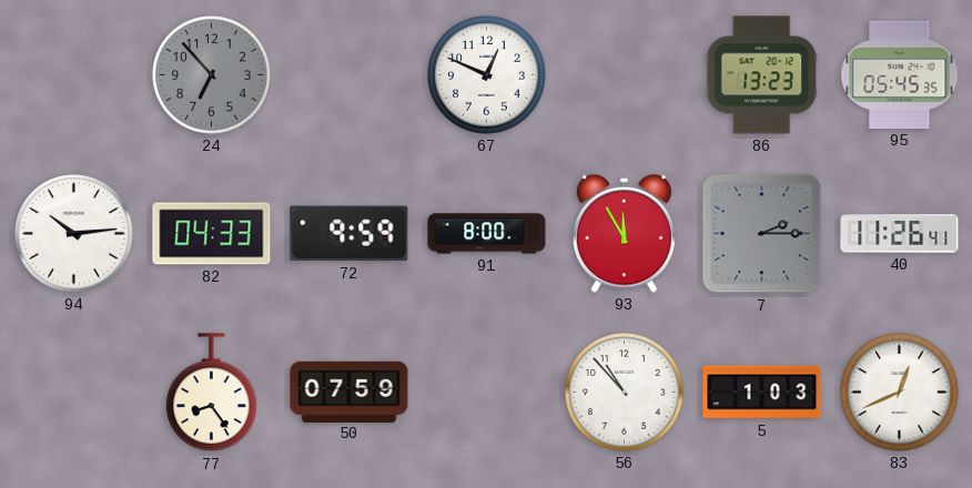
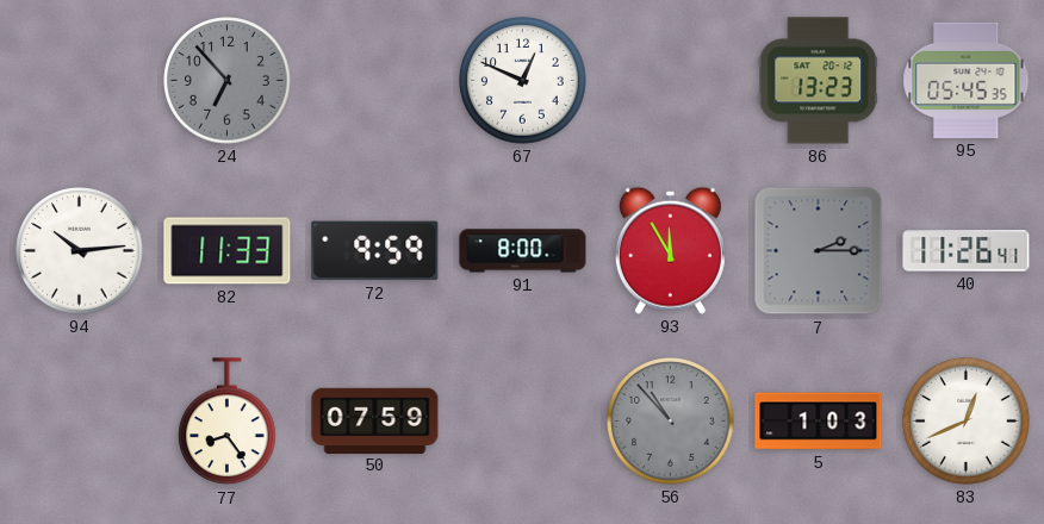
82: 04:33 -> 11:33
56 dial: white -> grey
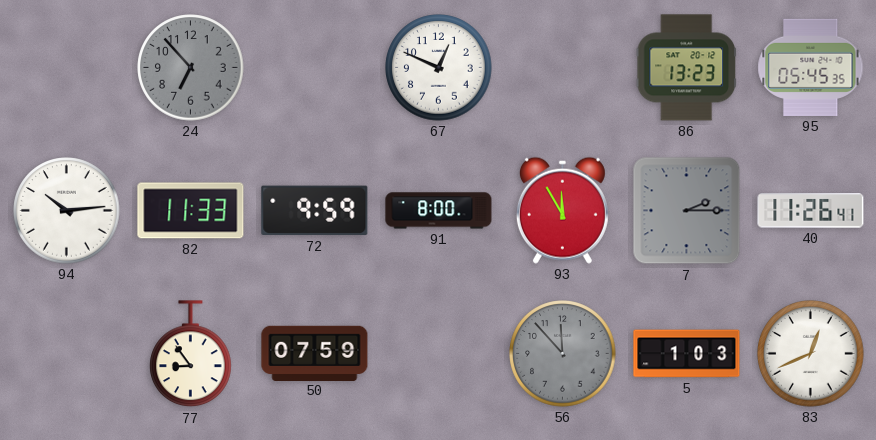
77: 8:24 -> 8:54
56: 10:53 -> 11:53
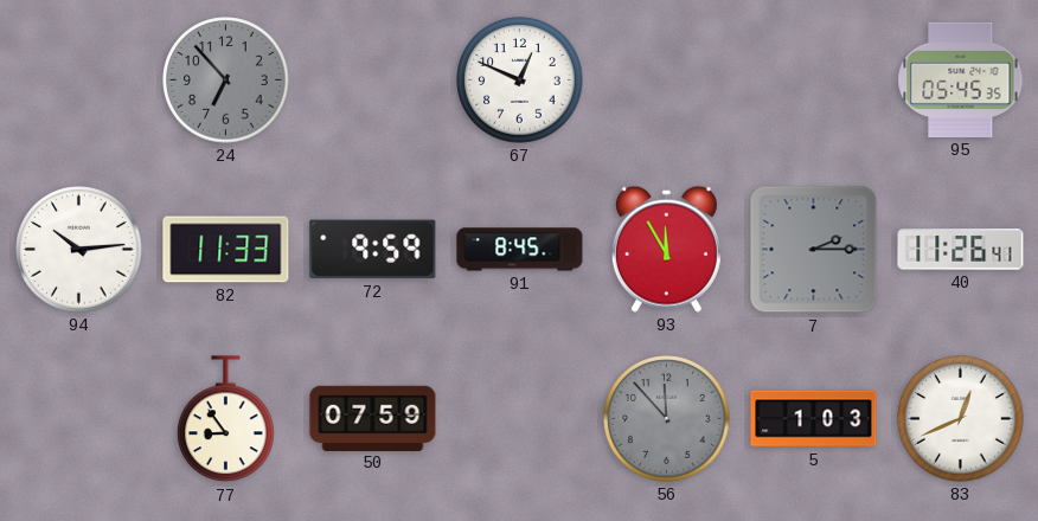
86: 13:23 -> none
91: 8:00 -> 8:45
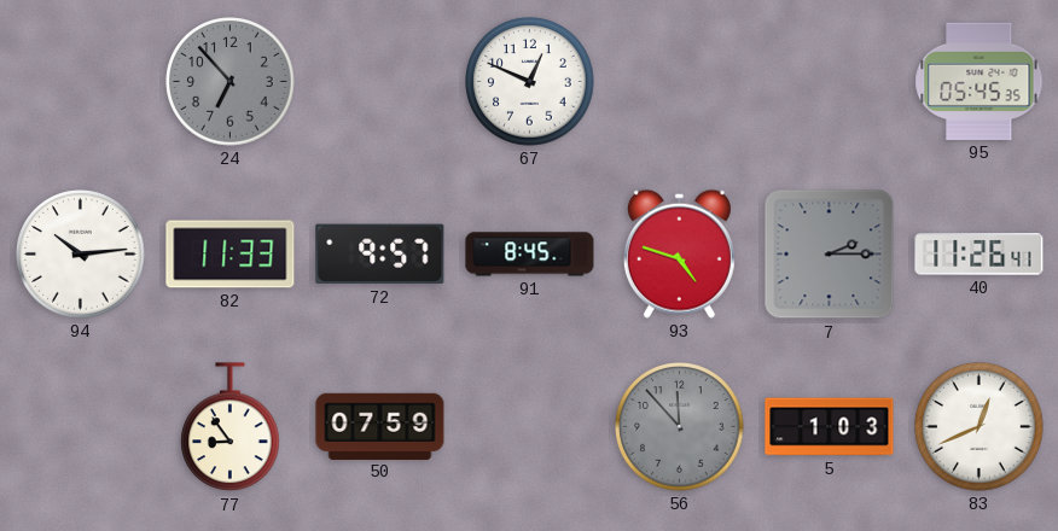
72: 9:59 -> 9:57
93: 11:55 -> 4:48
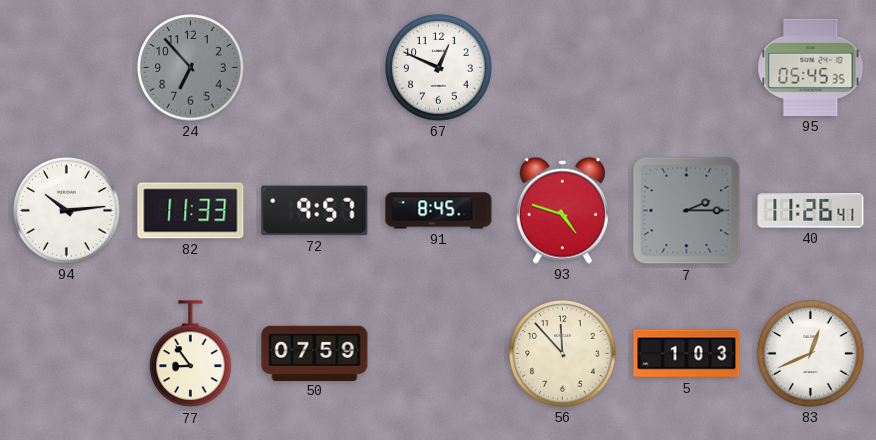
56 dial: grey -> cream
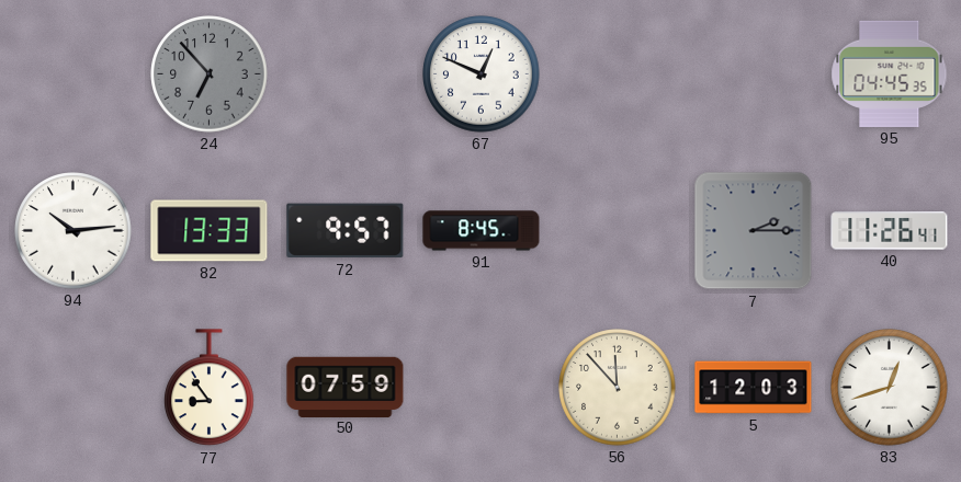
95: 05:45 -> 04:45
82: 11:33 -> 13:33
93: 4:48 -> none
5: 1:03 -> 12:03
83: 12:41 -> 12:42
